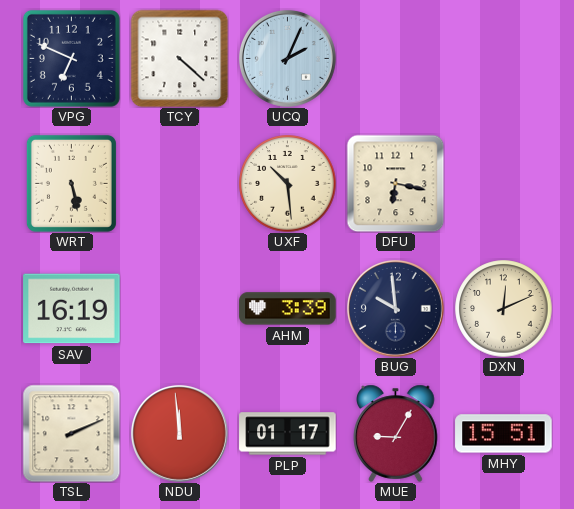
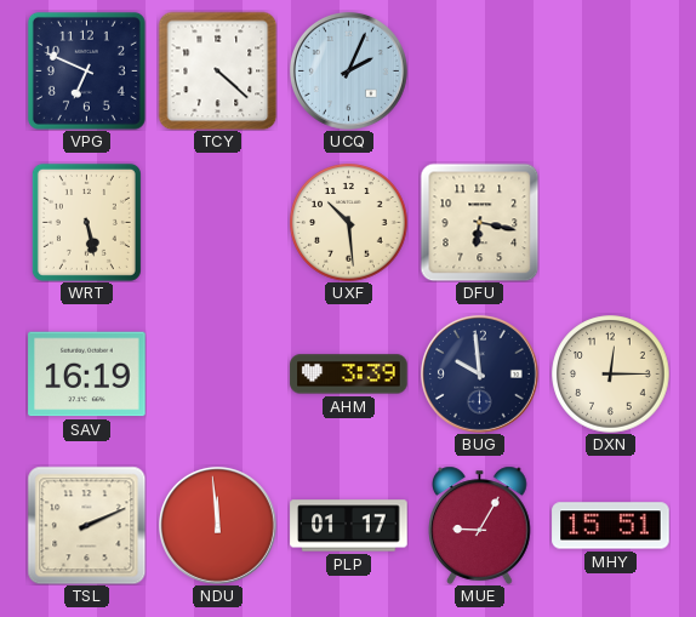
DXN: 12:11 -> 12:15
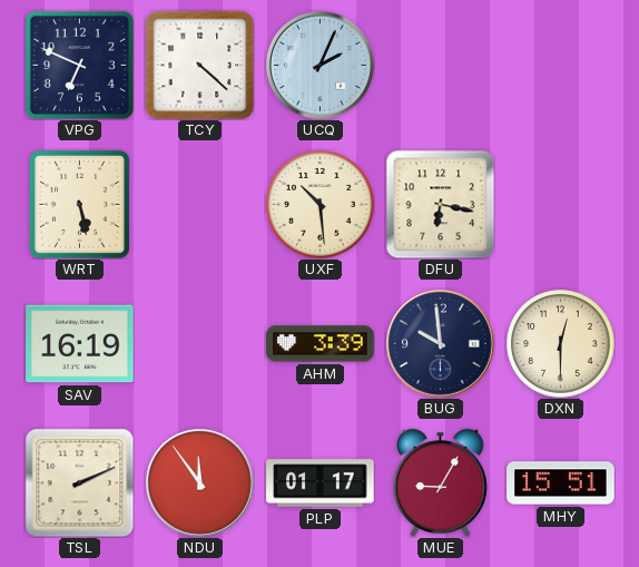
DXN: 12:15 -> 12:30
NDU: 11:59 -> 11:54
